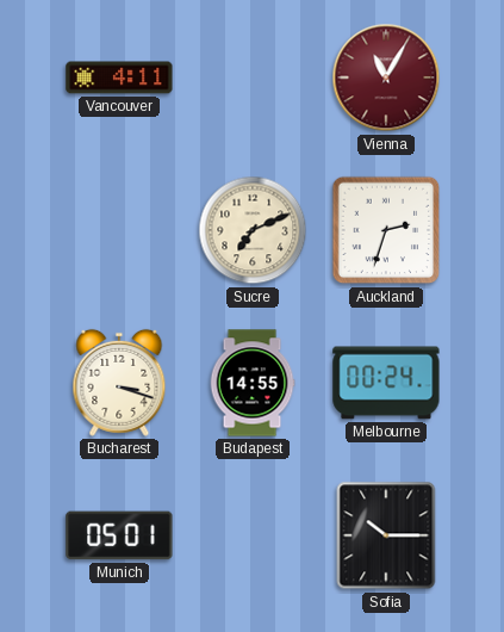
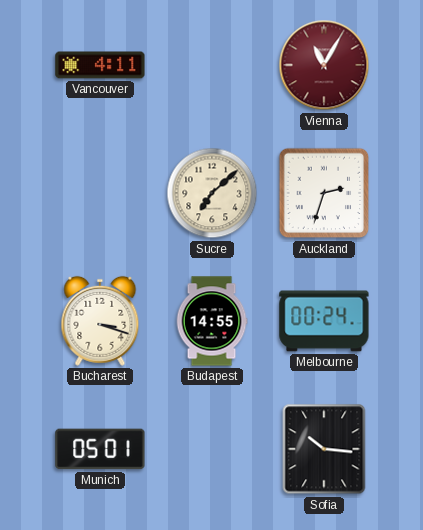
Sucre: 7:11 -> 7:08
Sofia: 10:15 -> 10:16
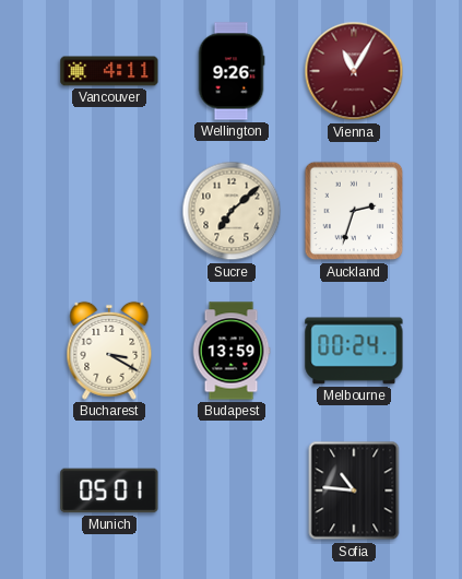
Wellington: none -> 9:26
Bucharest: 3:18 -> 3:20
Budapest: 14:55 -> 13:59
Sofia: 10:16 -> 10:46
